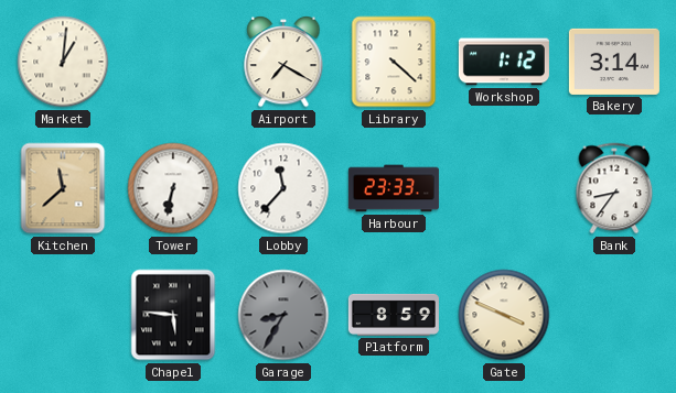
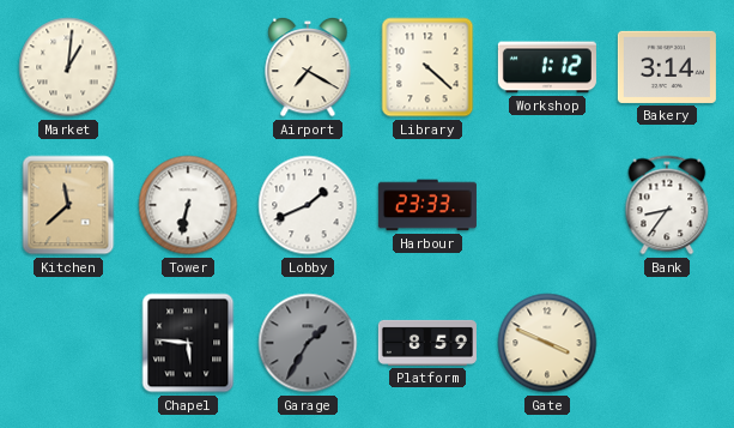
Lobby: 11:37 -> 1:41
Garage: 8:35 -> 1:35
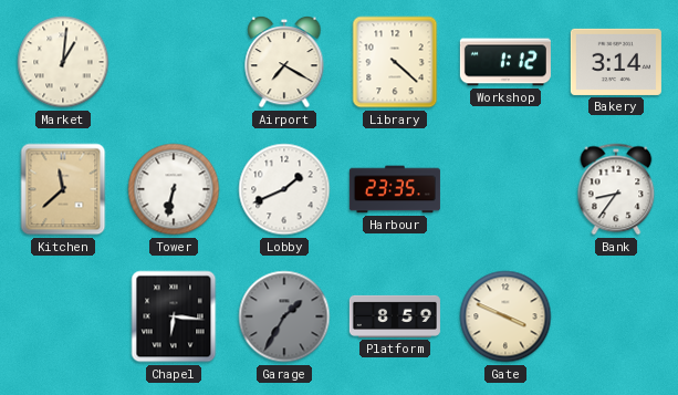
Harbour: 23:33 -> 23:35
Chapel: 5:46 -> 6:16
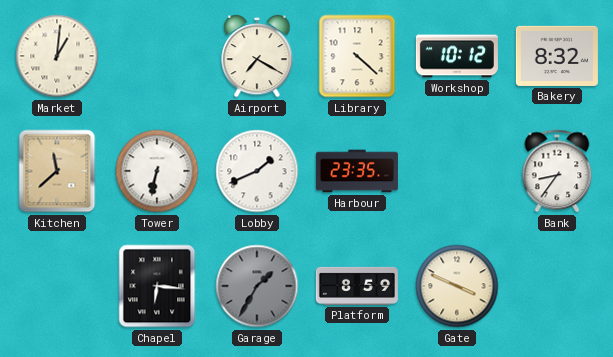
Workshop: 1:12 -> 10:12
Bakery: 3:14 -> 8:32
